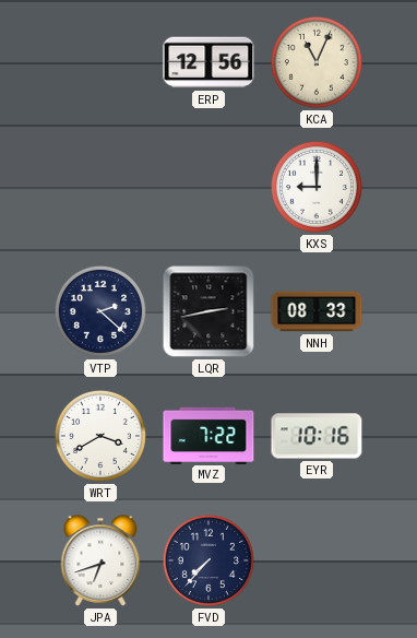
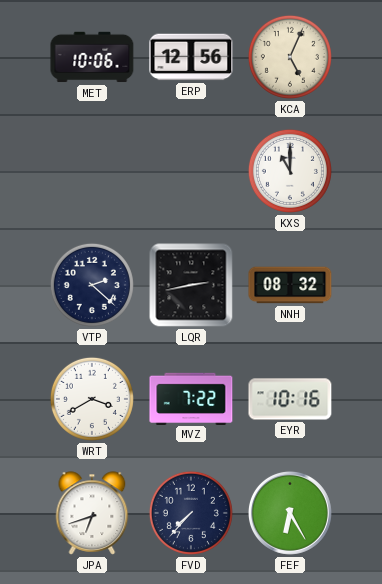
MET: none -> 10:06
KCA: 11:04 -> 5:04
KXS: 9:00 -> 11:00
NNH: 08:33 -> 08:32
FEF: none -> 6:25
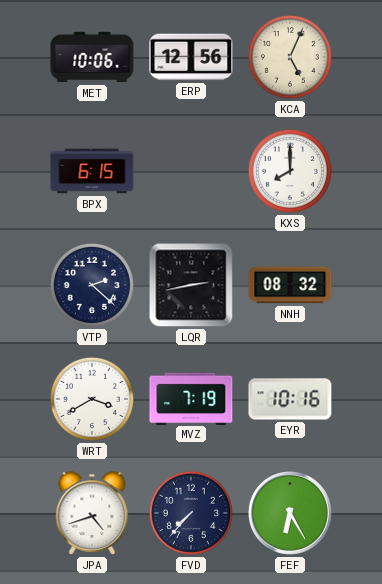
BPX: none -> 6:15
KXS: 11:00 -> 8:00
MVZ: 7:22 -> 7:19
JPA: 6:42 -> 4:42
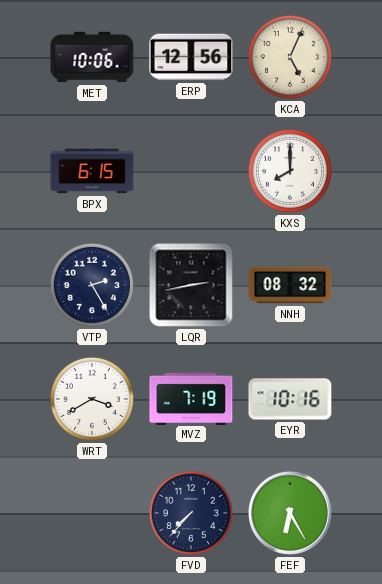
VTP: 2:22 -> 2:25
JPA: 4:42 -> none
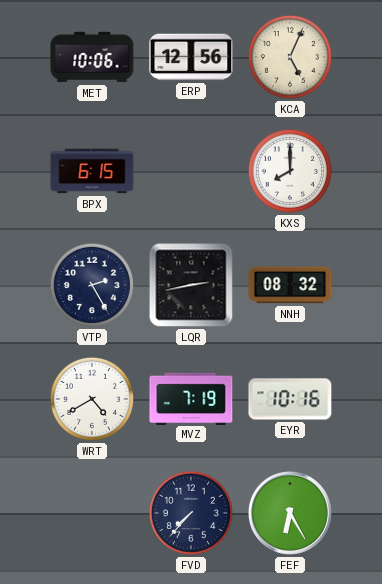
WRT: 3:40 -> 4:40
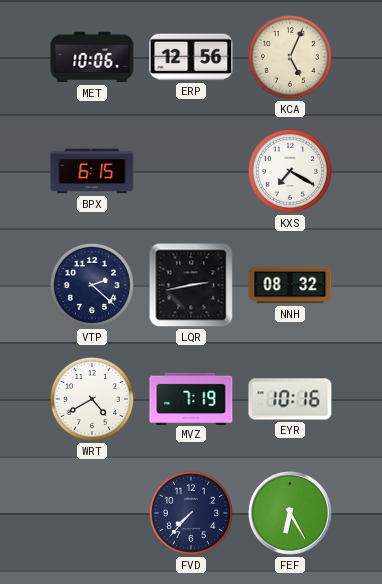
KXS: 8:00 -> 7:20
VTP: 2:25 -> 2:22
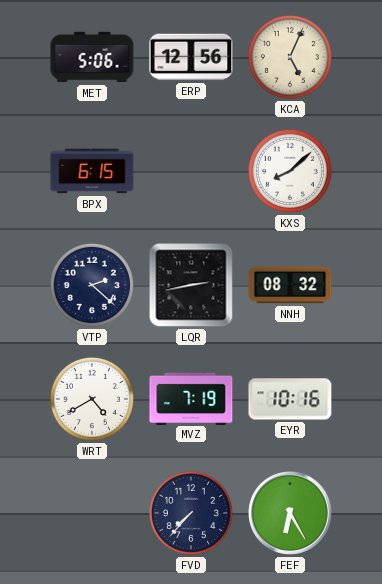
MET: 10:06 -> 5:06
KXS: 7:20 -> 8:08
